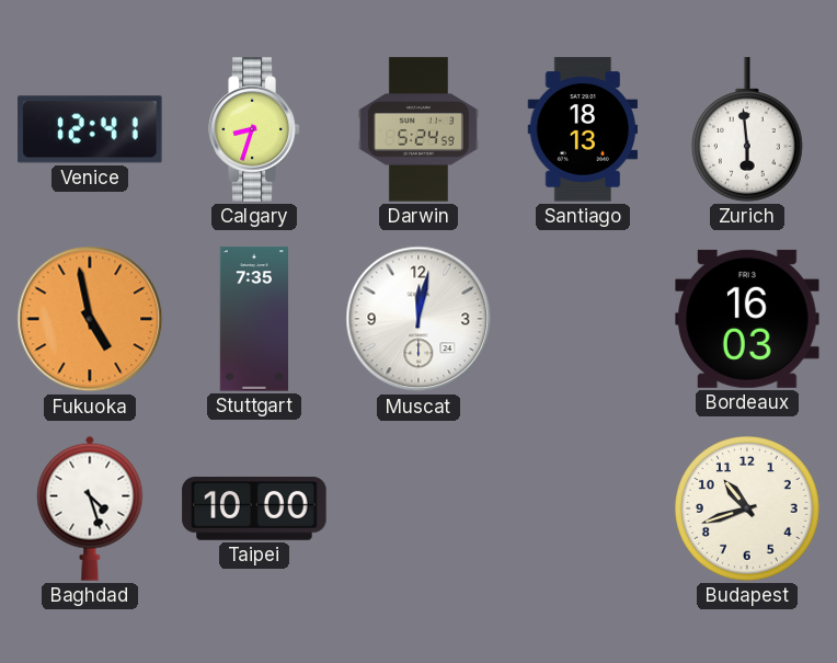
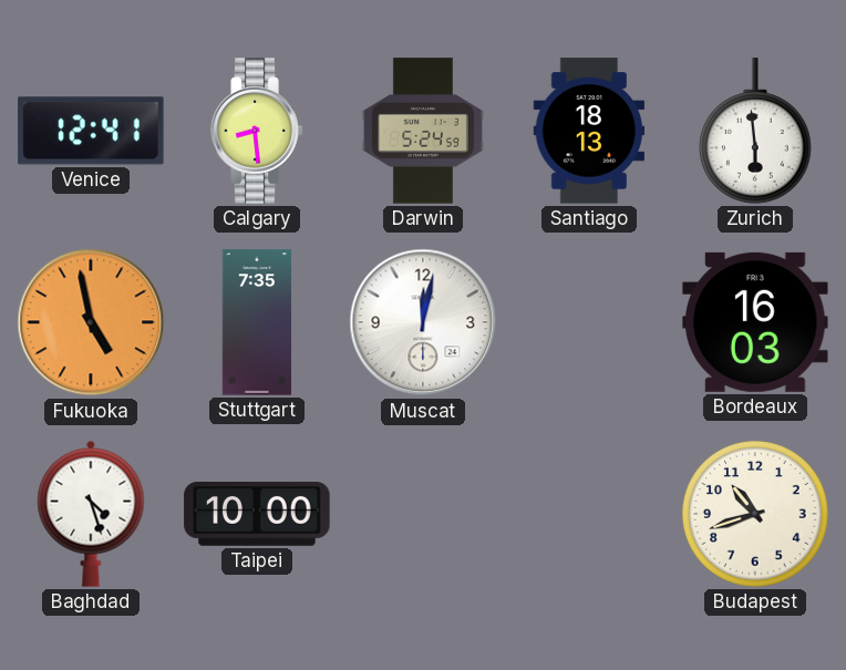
Calgary: 8:33 -> 8:29
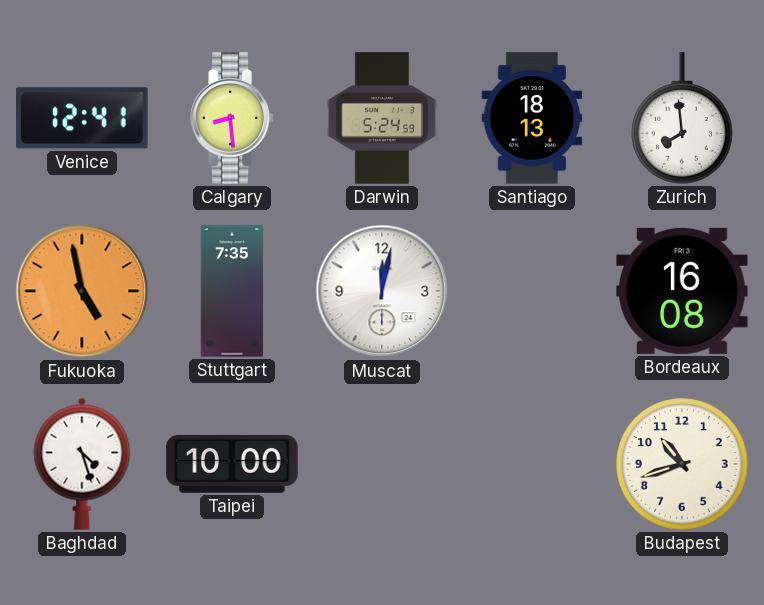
Zurich: 5:59 -> 7:59
Bordeaux: 16:03 -> 16:08
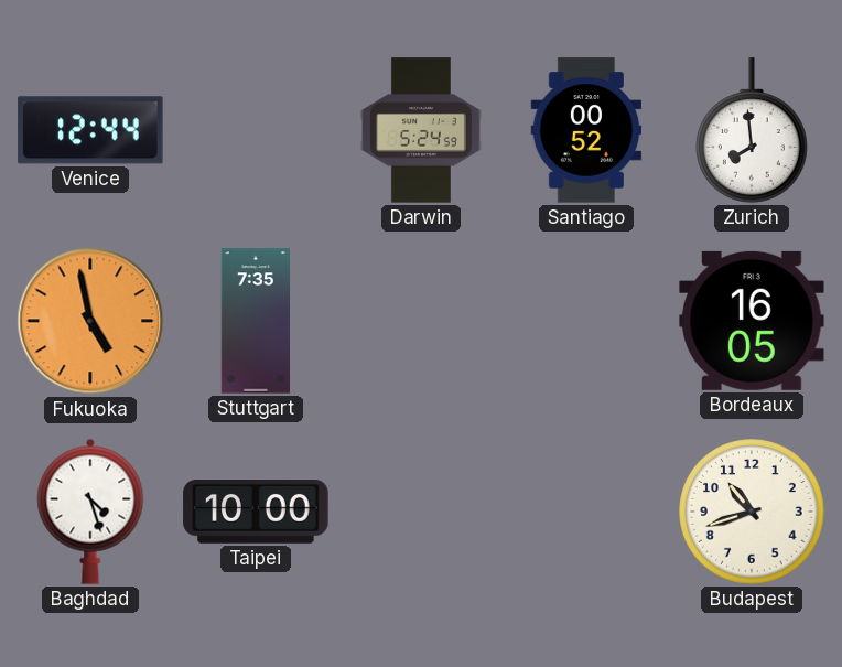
Venice: 12:41 -> 12:44
Calgary: 8:29 -> none
Santiago: 18:13 -> 00:52
Muscat: 12:02 -> none
Bordeaux: 16:08 -> 16:05
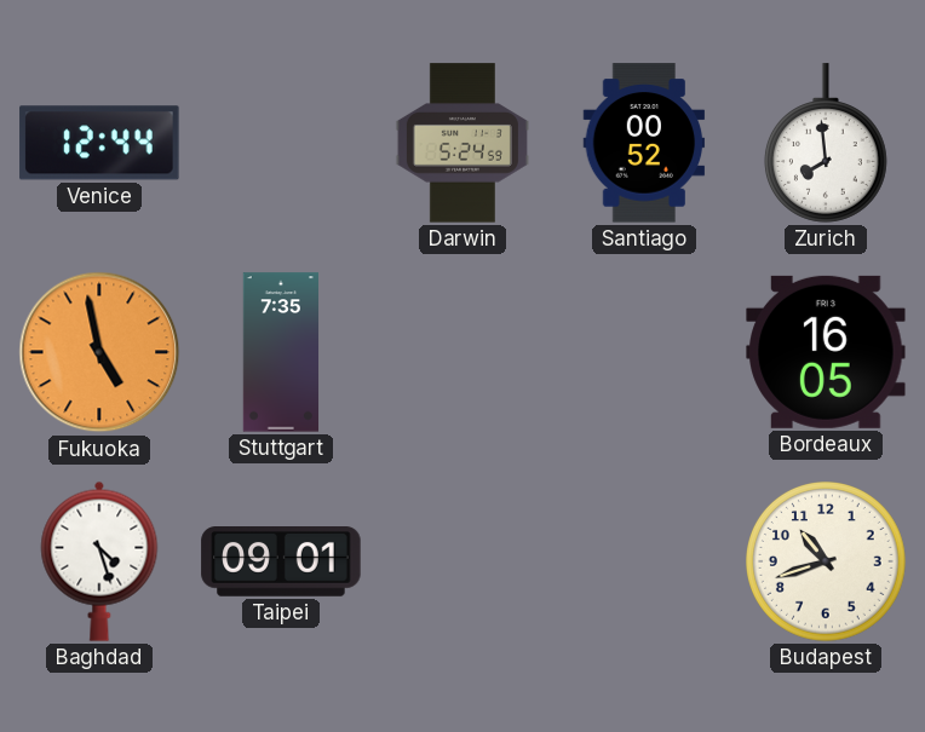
Taipei: 10:00 -> 09:01
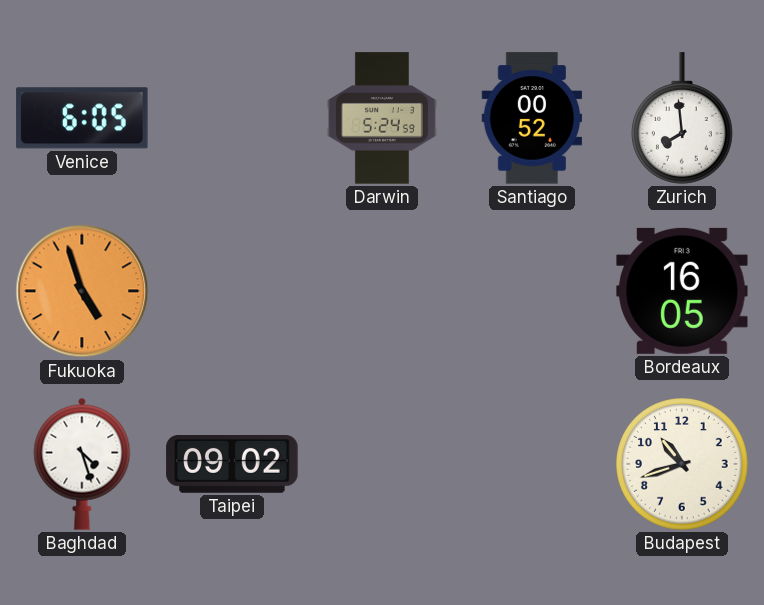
Venice: 12:44 -> 6:05
Fukuoka: 4:58 -> 4:57
Stuttgart: 7:35 -> none
Taipei: 09:01 -> 09:02
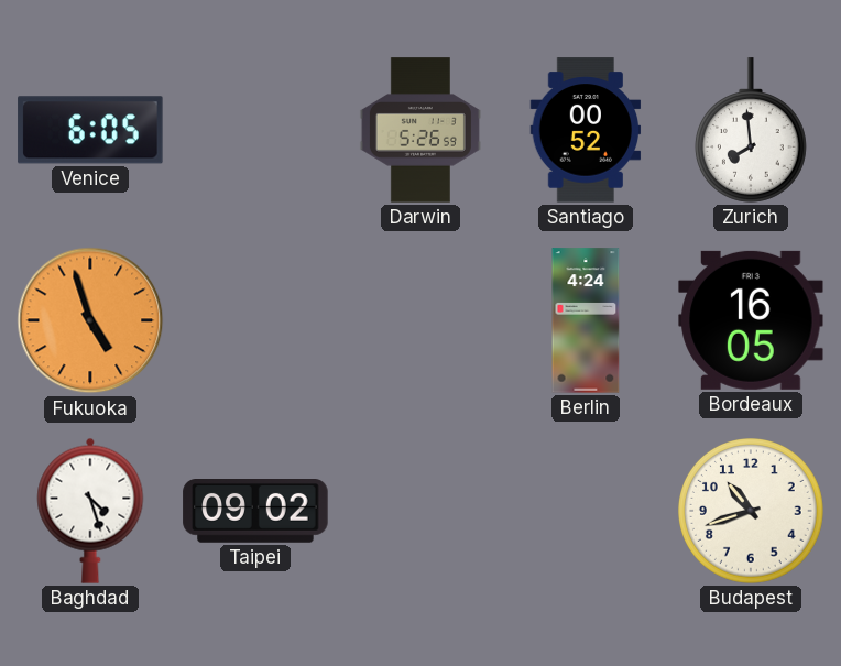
Darwin: 5:24 -> 5:26
Berlin: none -> 4:24
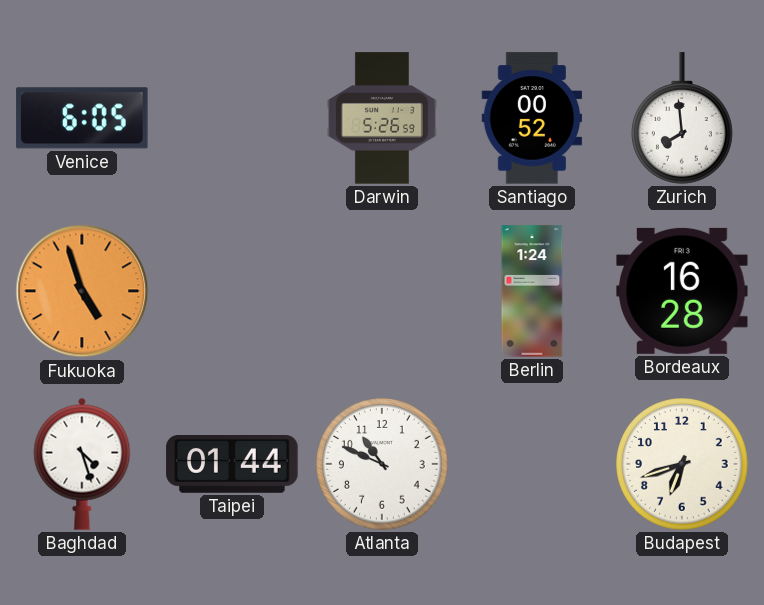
Berlin: 4:24 -> 1:24
Bordeaux: 16:05 -> 16:28
Taipei: 09:02 -> 01:44
Atlanta: none -> 10:49
Budapest: 10:42 -> 6:42
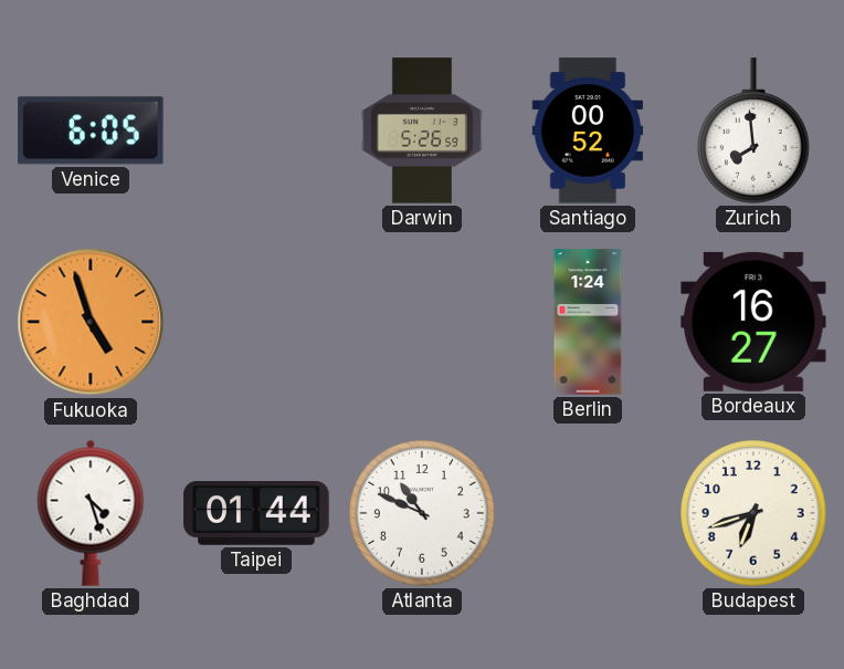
Bordeaux: 16:28 -> 16:27
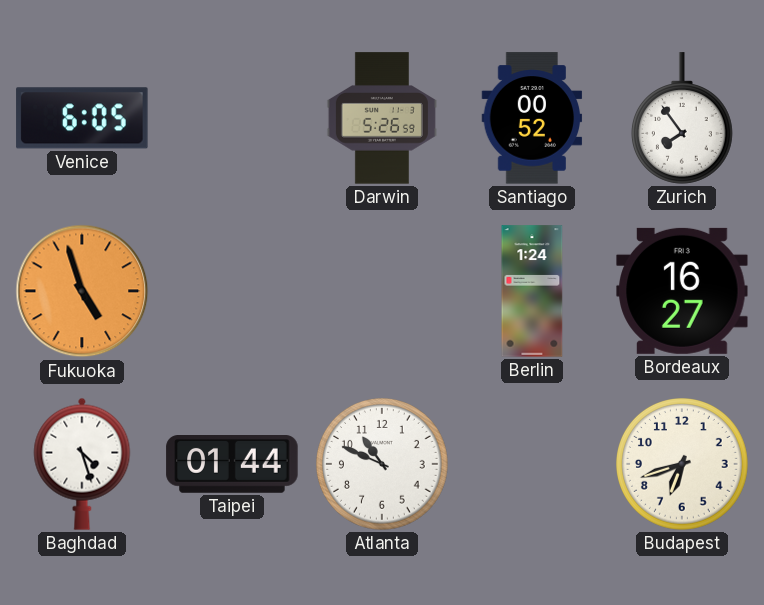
Zurich: 7:59 -> 7:54
